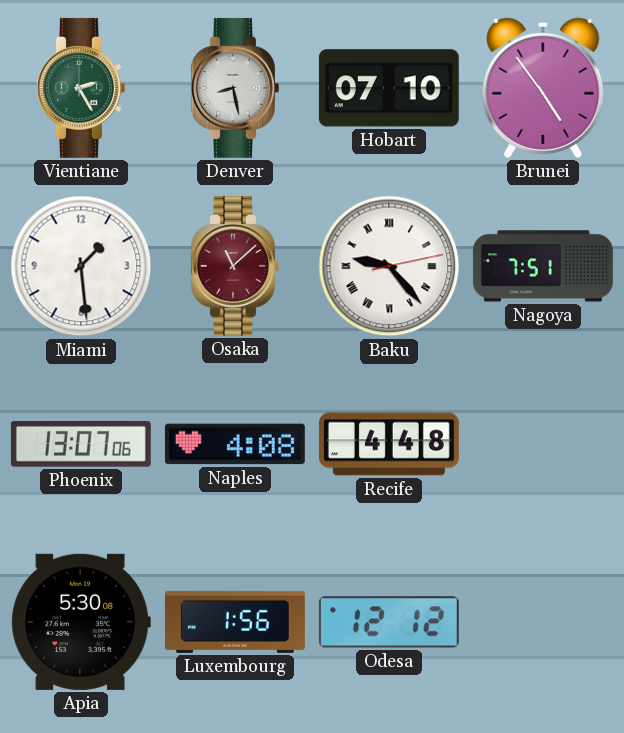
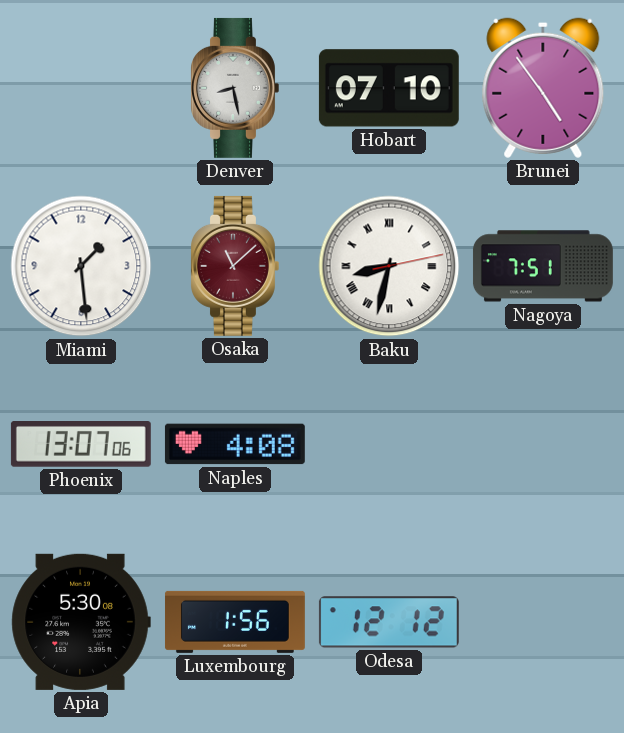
Vientiane: 2:25 -> none
Baku: 9:23 -> 8:32
Recife: 4:48 -> none
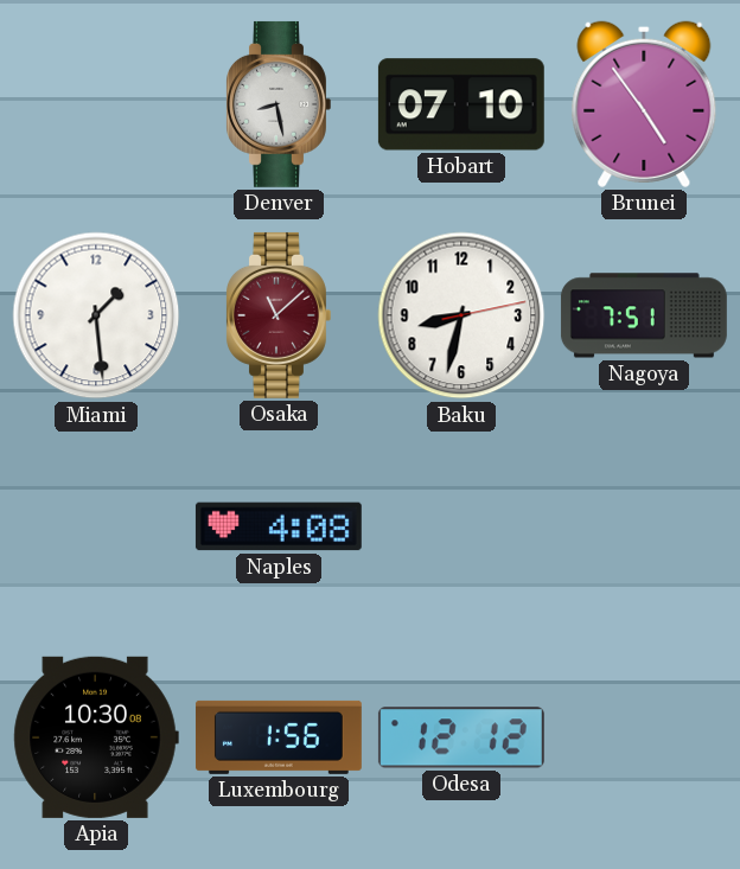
Baku numerals: Roman -> Arabic
Phoenix: 13:07 -> none
Apia: 5:30 -> 10:30
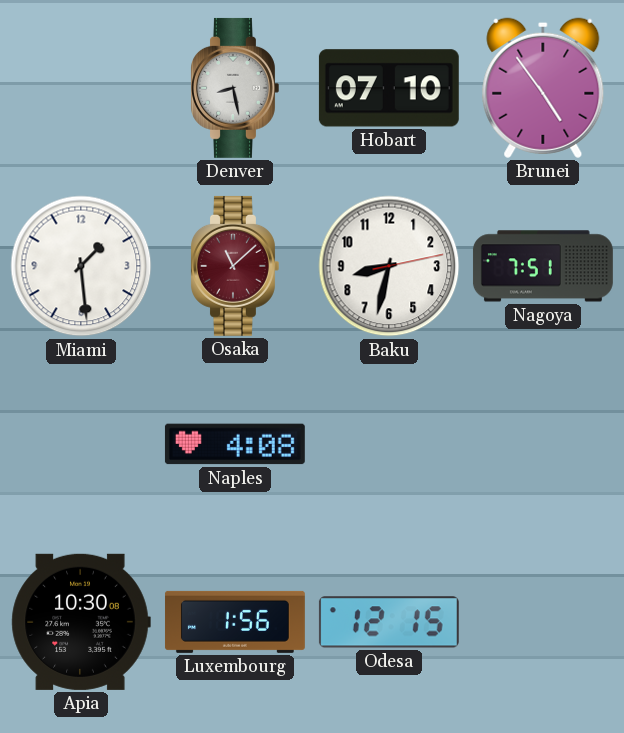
Odesa: 12:12 -> 12:15
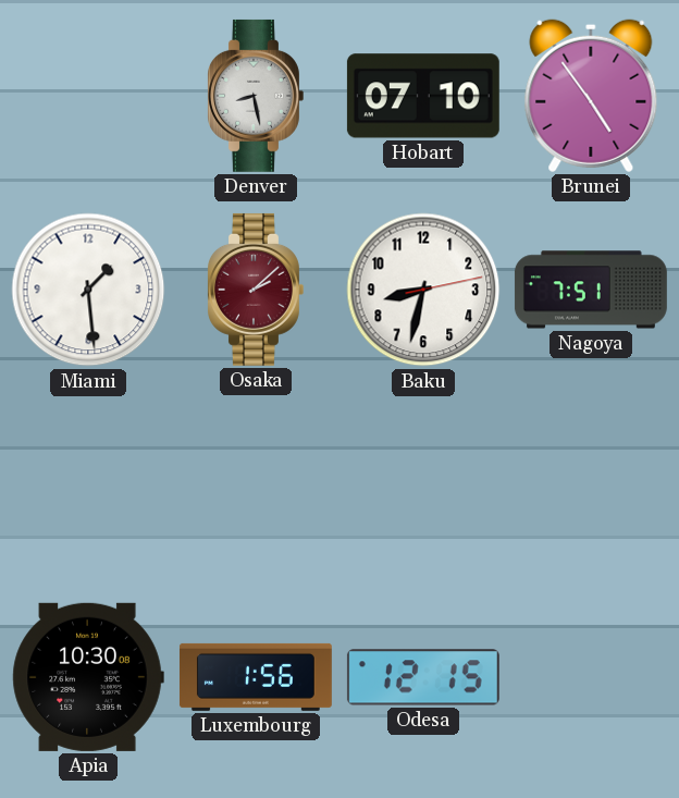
Osaka: 11:08 -> 2:08
Naples: 4:08 -> none
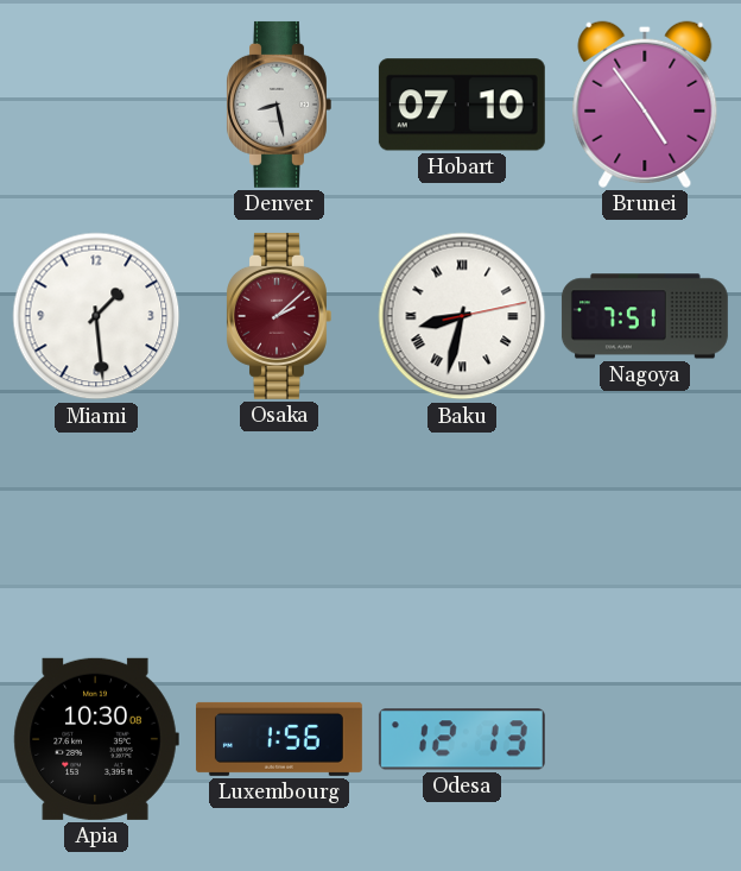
Baku numerals: Arabic -> Roman
Odesa: 12:15 -> 12:13
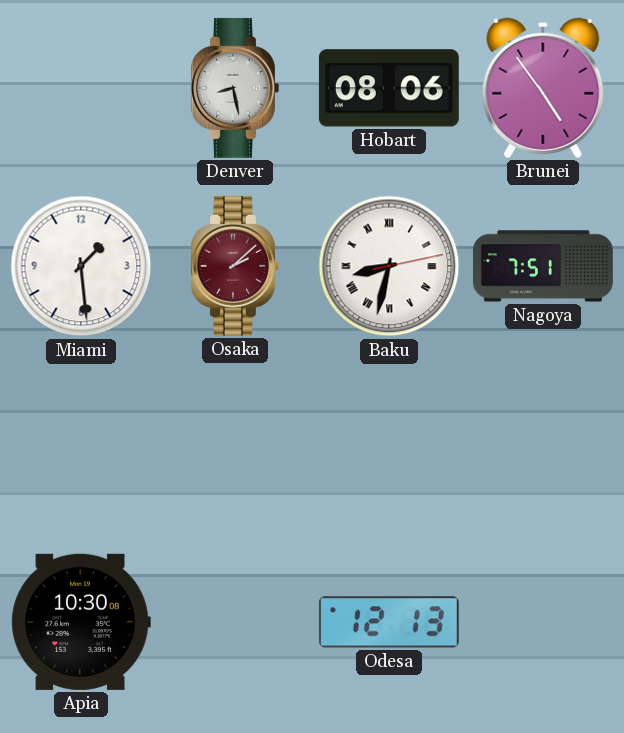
Hobart: 07:10 -> 08:06
Luxembourg: 1:56 -> none
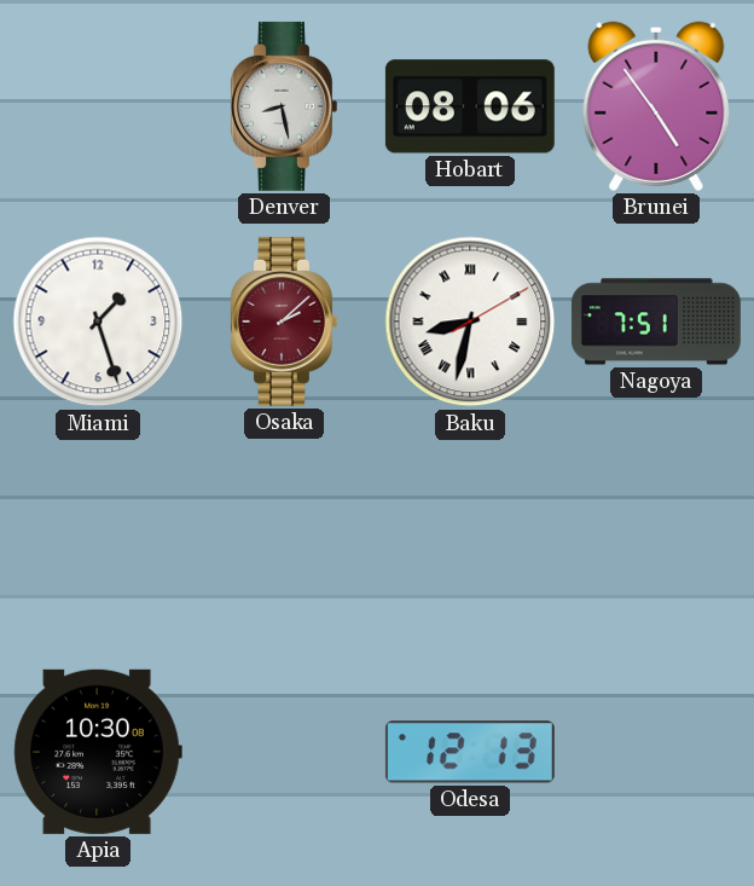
Miami: 1:29 -> 1:27
Baku: 8:32:13 -> 8:32:10
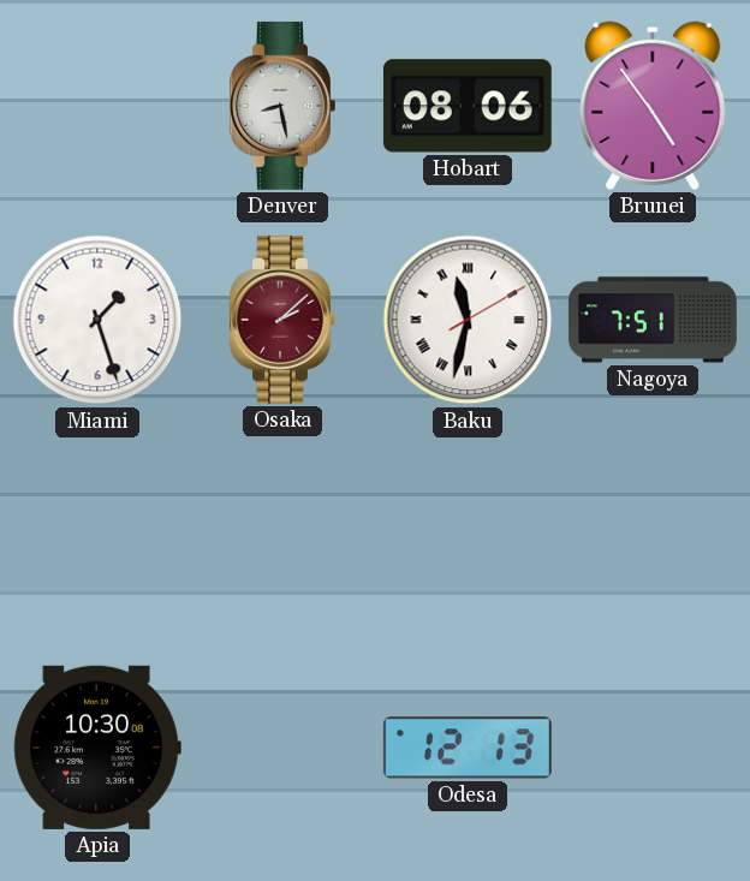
Baku: 8:32 -> 11:32
